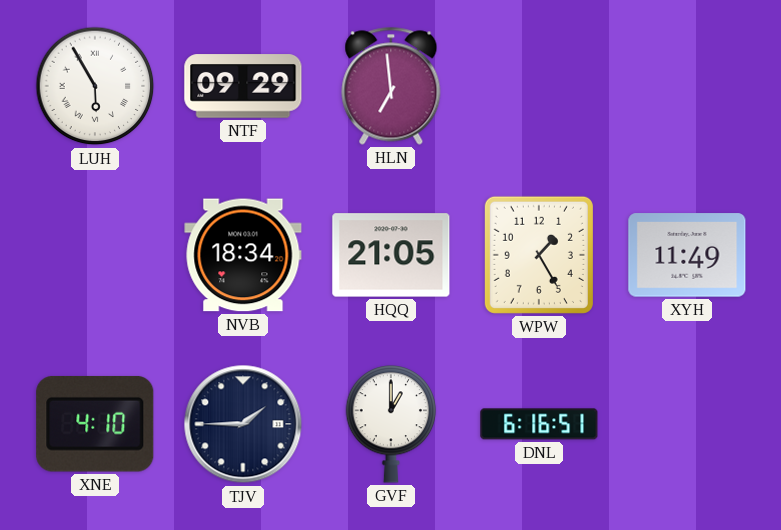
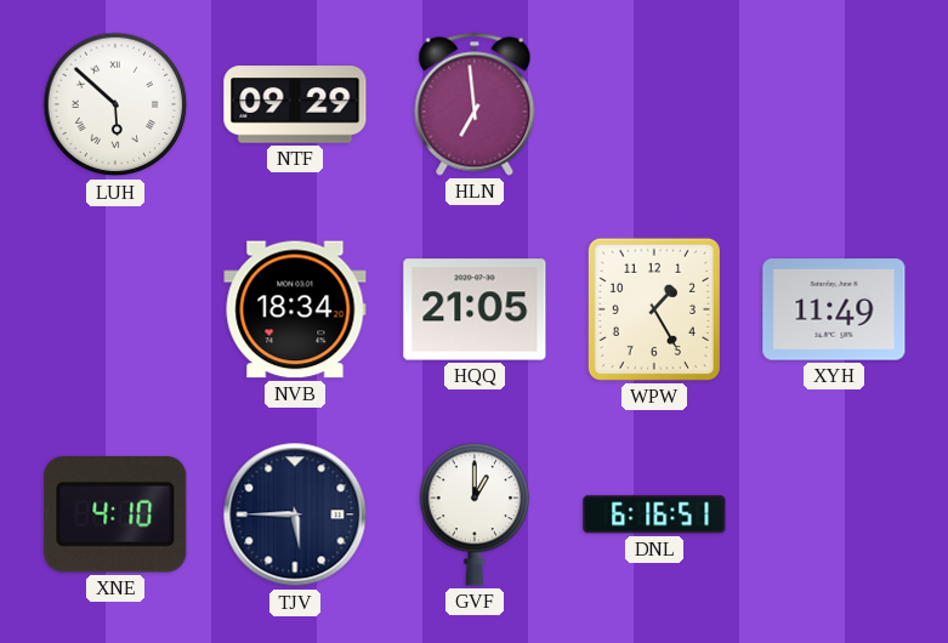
LUH: 5:55 -> 5:52
TJV: 1:45 -> 5:45
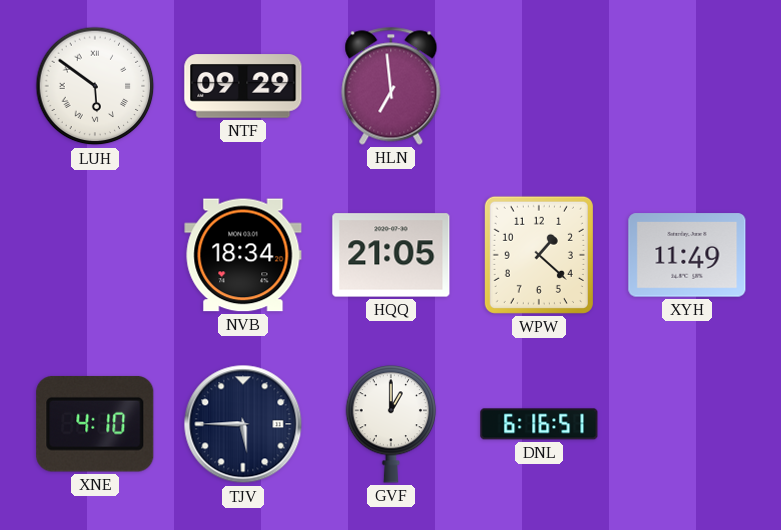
LUH: 5:52 -> 5:51
WPW: 1:25 -> 1:22
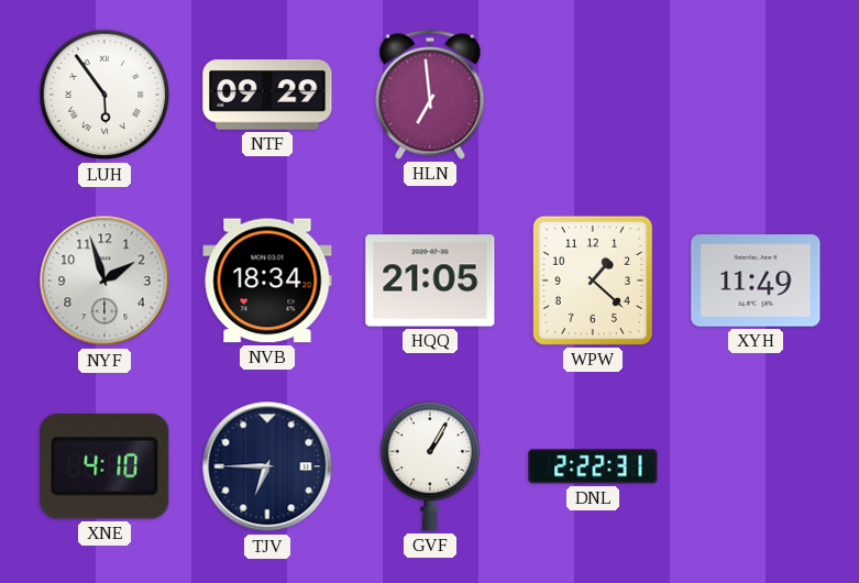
LUH: 5:51 -> 5:54
NYF: none -> 1:57
TJV: 5:45 -> 6:45
GVF: 1:00 -> 1:05
DNL: 6:16 -> 2:22
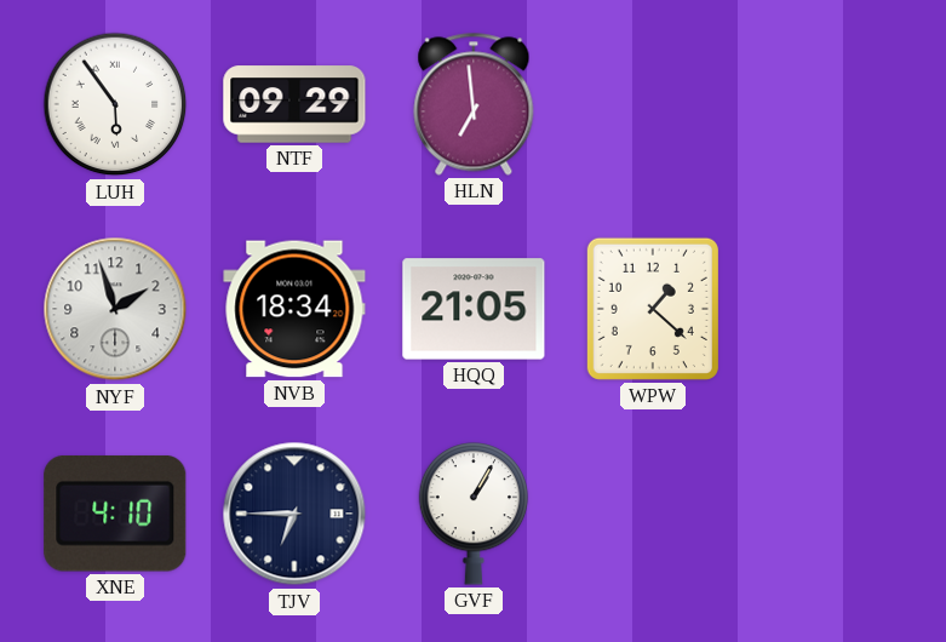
XYH: 11:49 -> none
DNL: 2:22 -> none
